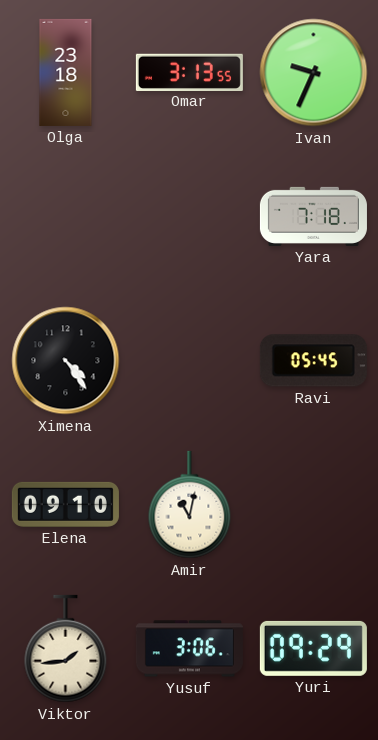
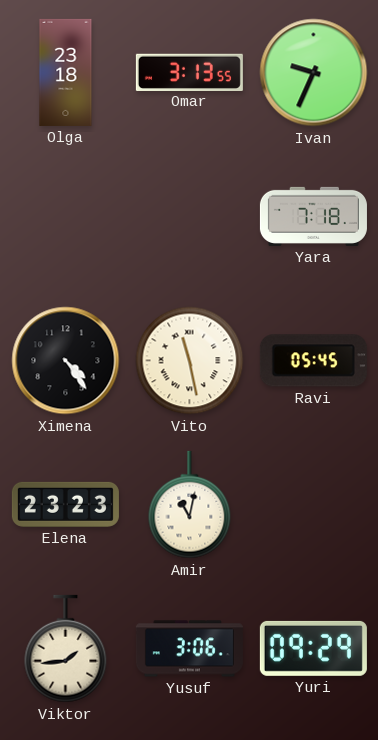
Vito: none -> 11:28
Elena: 09:10 -> 23:23
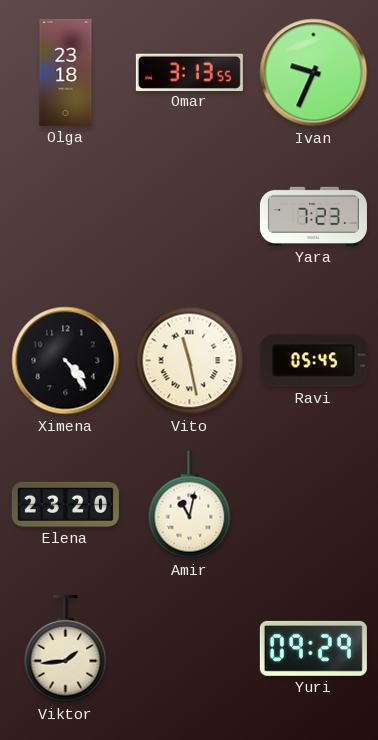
Yara: 7:18 -> 7:23
Elena: 23:23 -> 23:20
Yusuf: 3:06 -> none
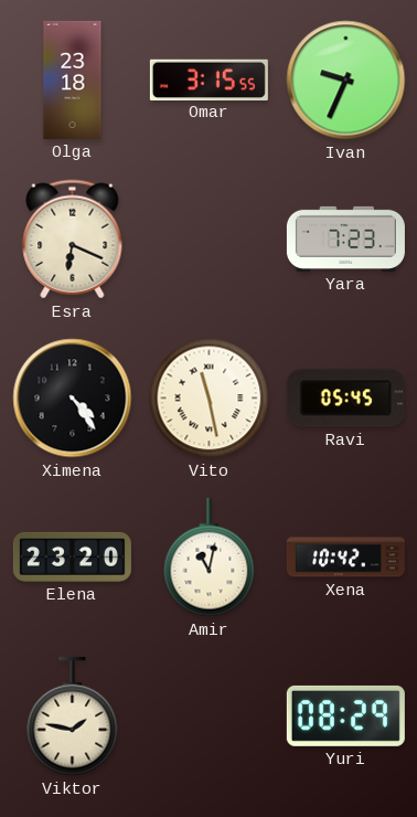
Omar: 3:13 -> 3:15
Esra: none -> 6:19
Xena: none -> 10:42
Viktor: 1:44 -> 1:47
Yuri: 09:29 -> 08:29
